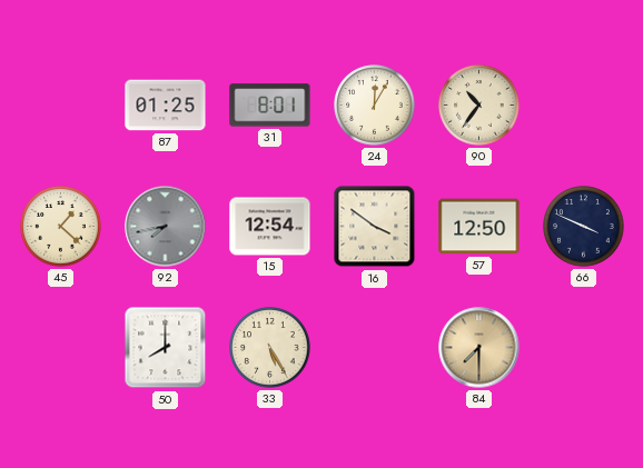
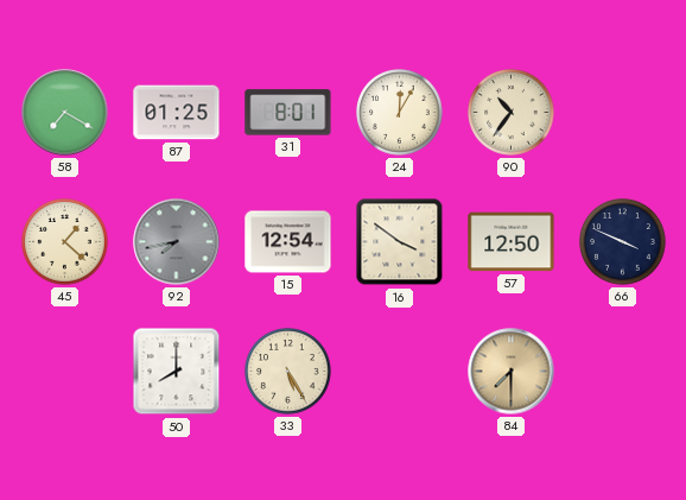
58: none -> 7:20
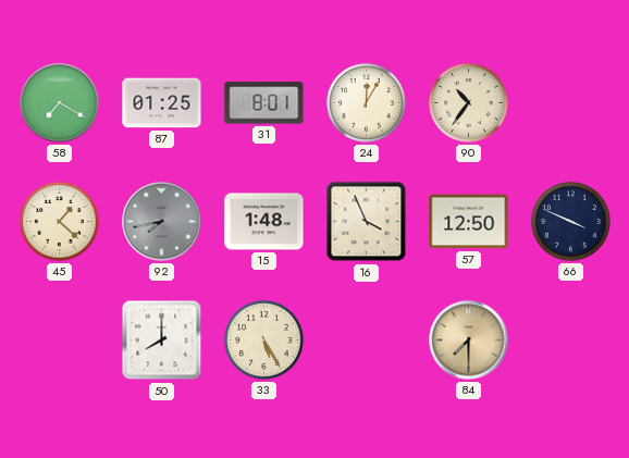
15: 12:54 -> 1:48
16: 3:51 -> 3:56
